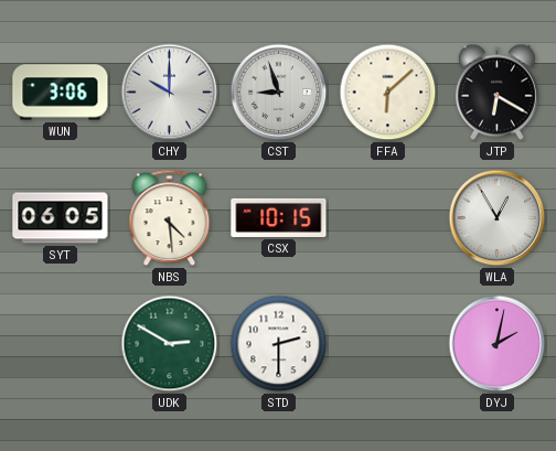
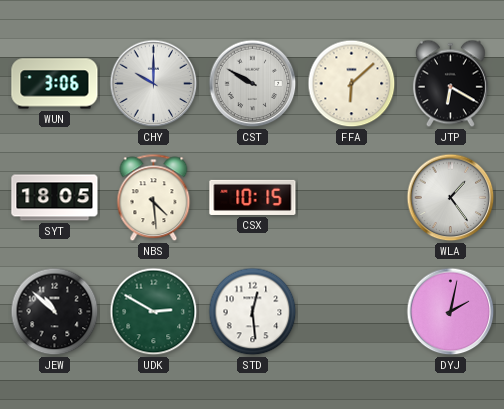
CST: 8:57 -> 9:50
SYT: 06:05 -> 18:05
WLA: 12:55 -> 1:24
JEW: none -> 10:52
STD: 2:30 -> 12:29
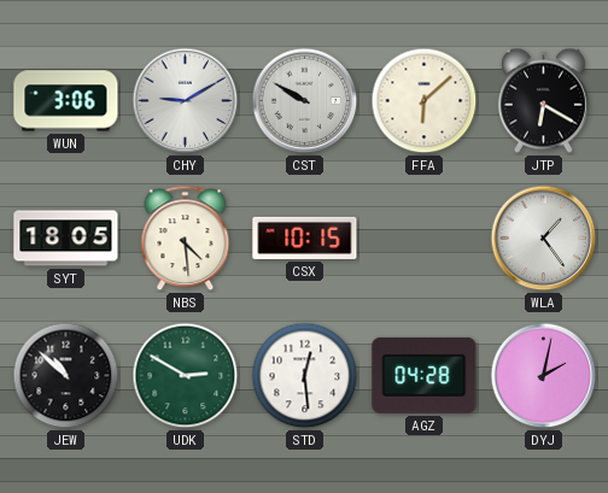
CHY: 10:00 -> 9:10
AGZ: none -> 04:28
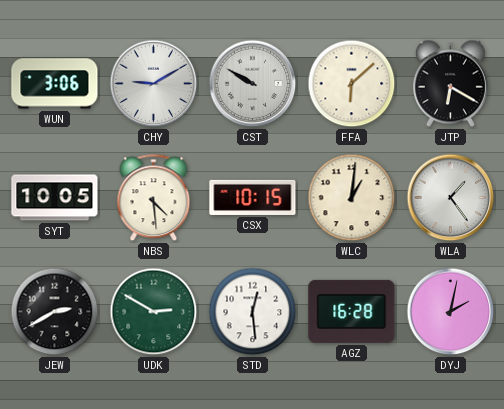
SYT: 18:05 -> 10:05
WLC: none -> 1:01
JEW: 10:52 -> 2:40
AGZ: 04:28 -> 16:28
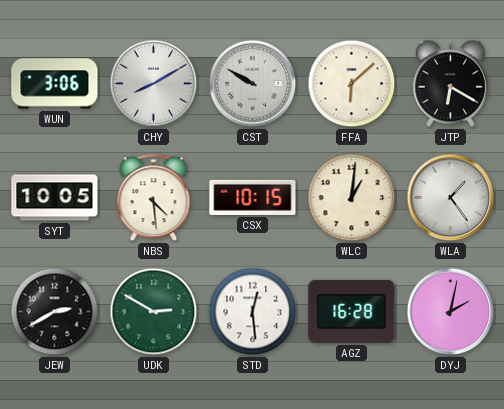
CHY: 9:10 -> 8:10
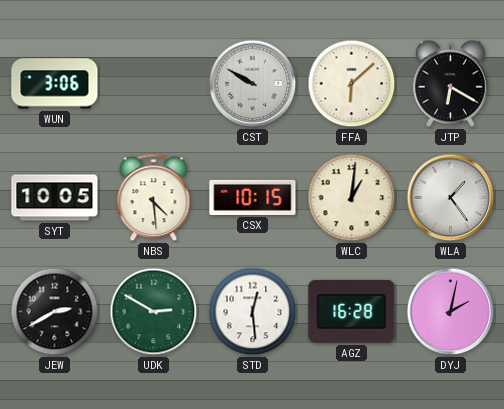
CHY: 8:10 -> none
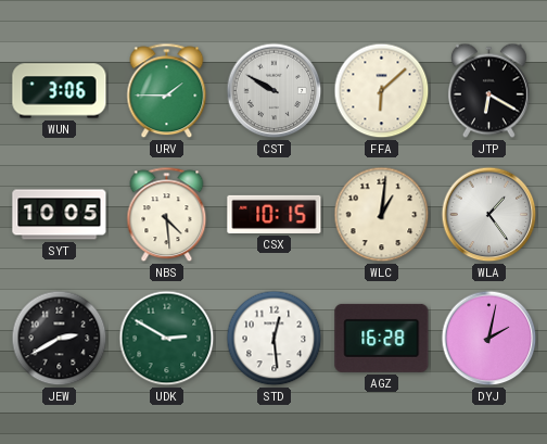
URV: none -> 1:45
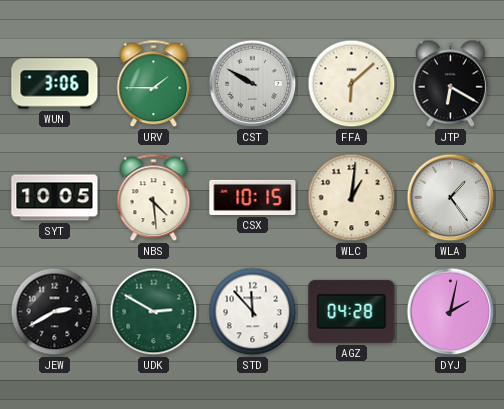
STD: 12:29 -> 11:53
AGZ: 16:28 -> 04:28
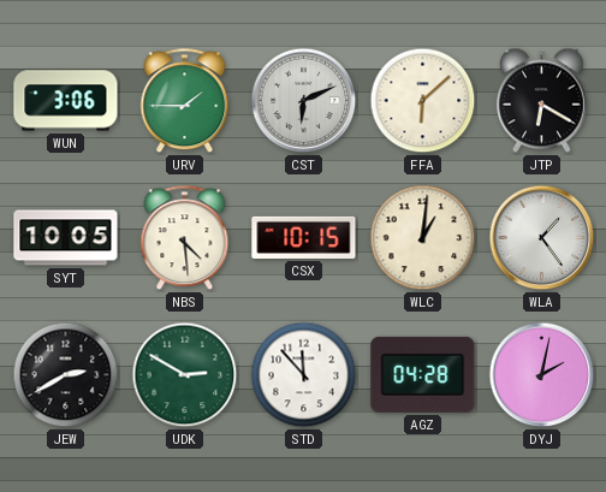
CST: 9:50 -> 6:11
